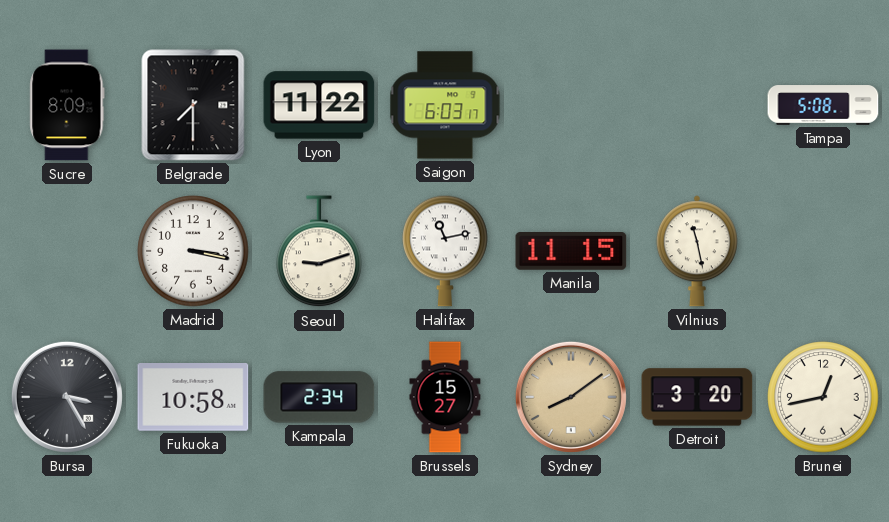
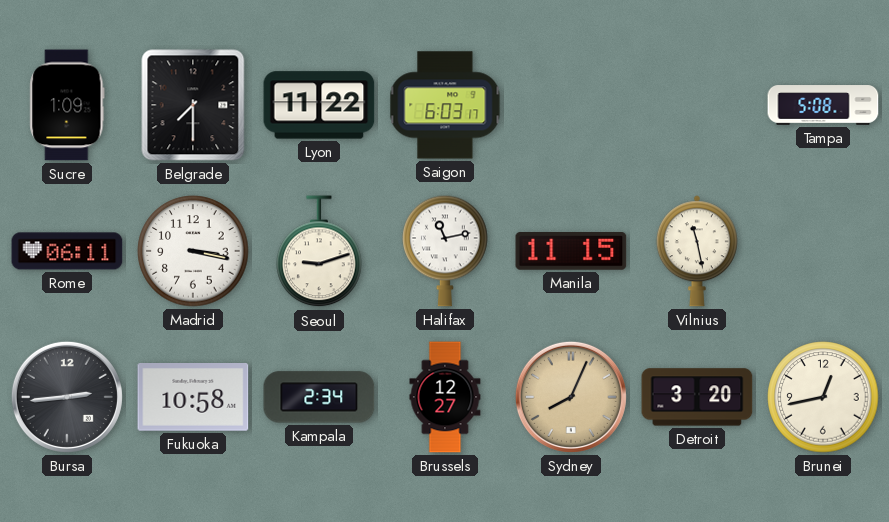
Sucre: 8:09 -> 1:09
Rome: none -> 06:11
Bursa: 3:25 -> 2:44
Brussels: 15:27 -> 12:27
Sydney: 8:09 -> 8:04
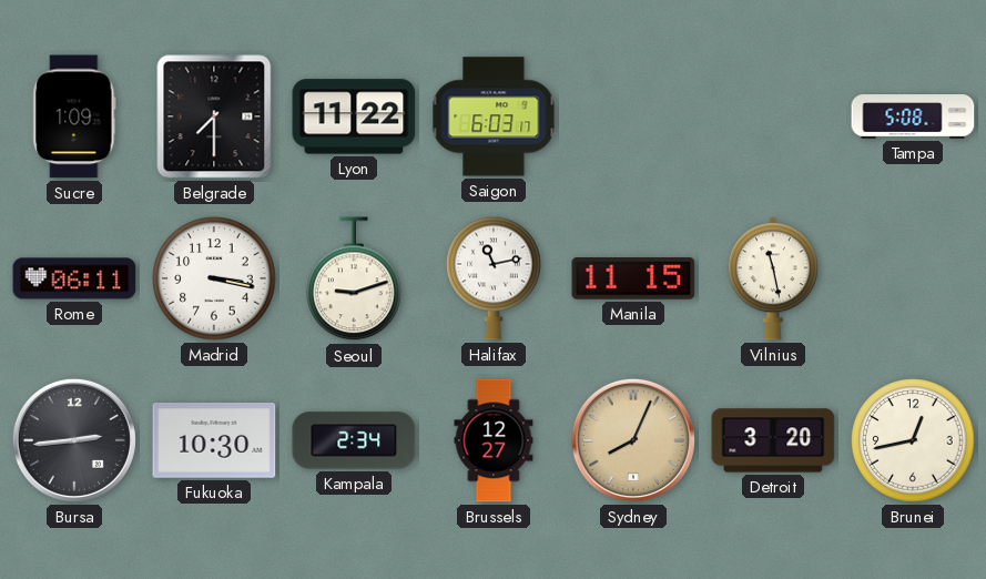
Fukuoka: 10:58 -> 10:30
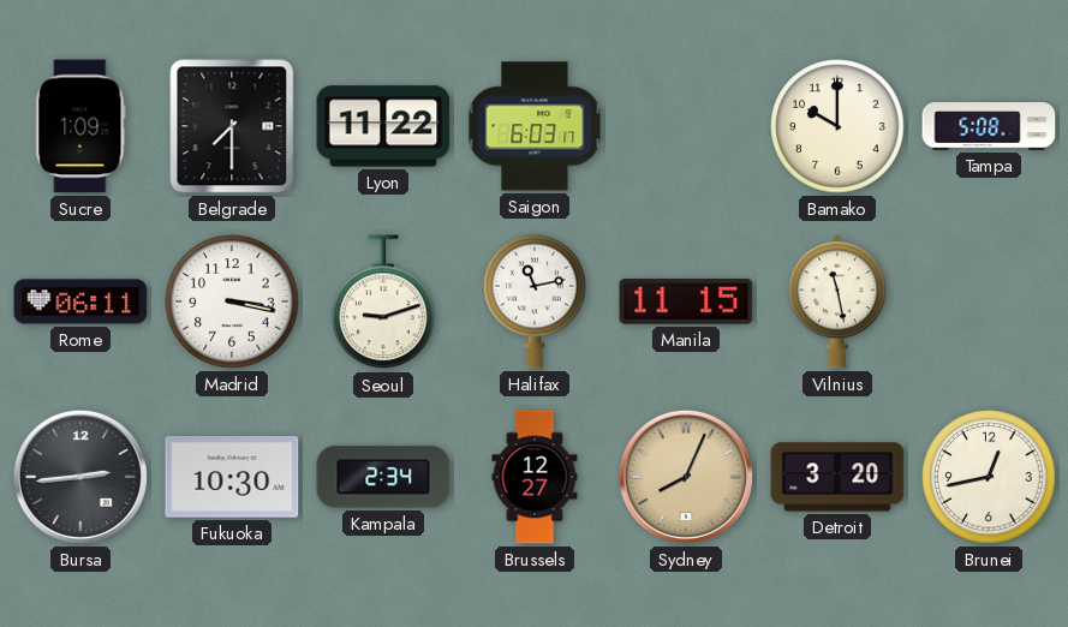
Bamako: none -> 10:00
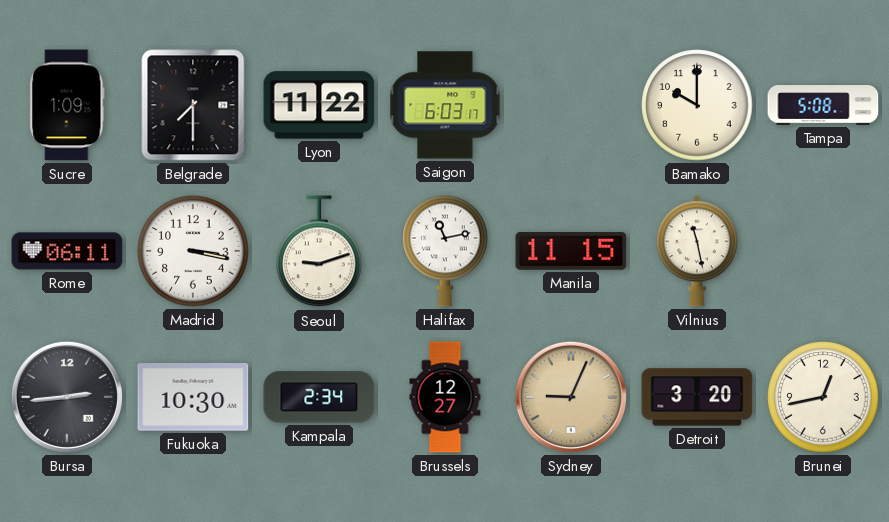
Sydney: 8:04 -> 9:04
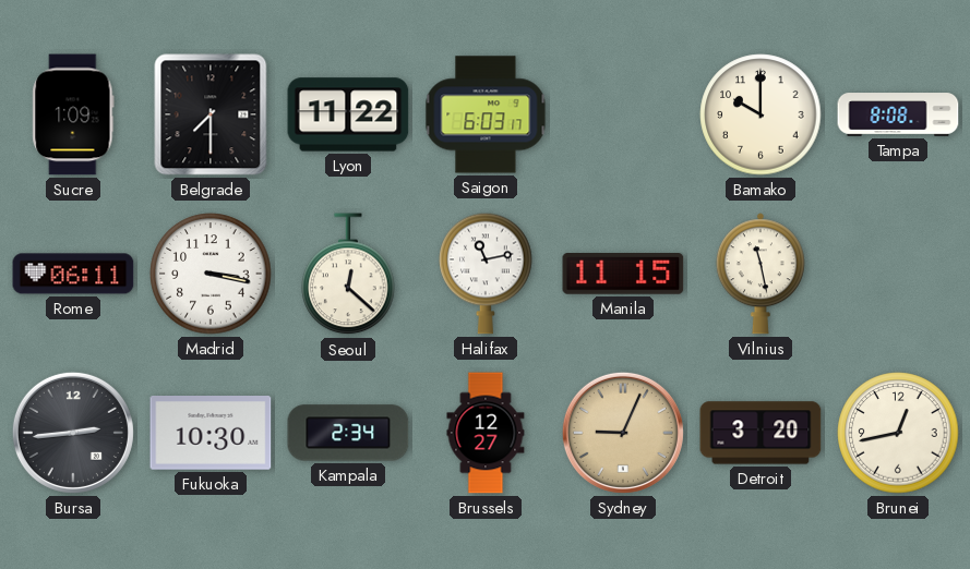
Tampa: 5:08 -> 8:08
Seoul: 9:12 -> 12:22
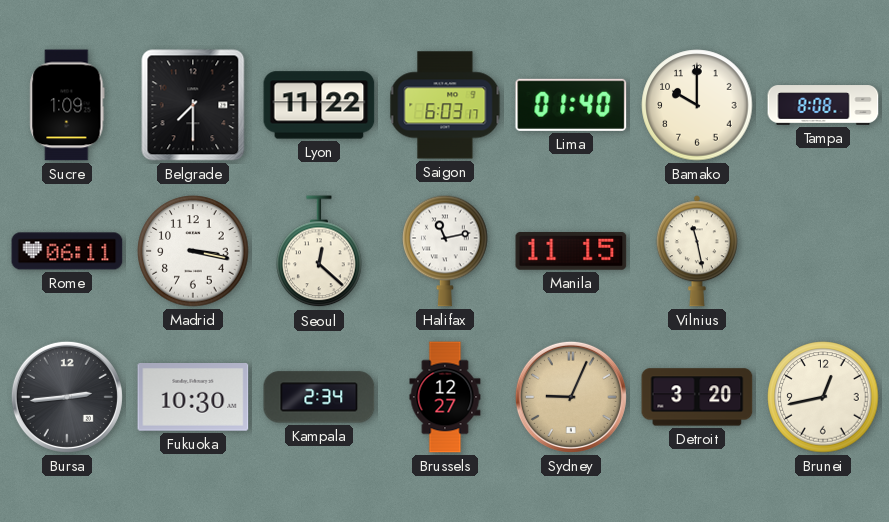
Lima: none -> 01:40
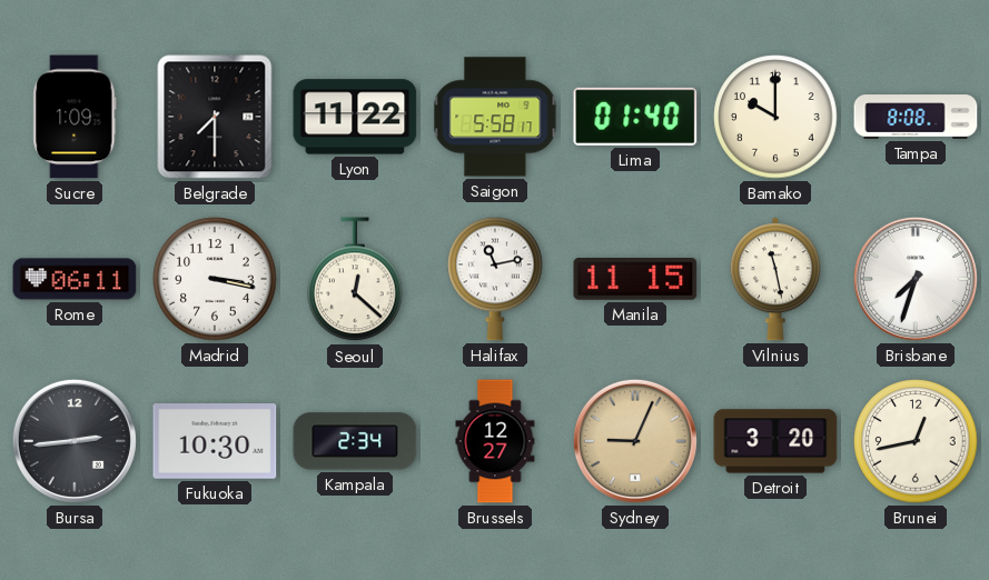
Saigon: 6:03 -> 5:58
Brisbane: none -> 7:33
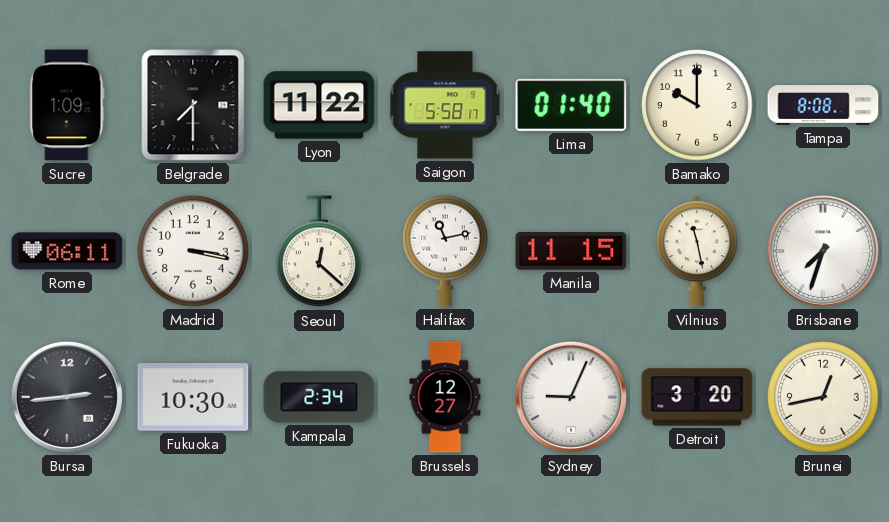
Sydney dial: champagne -> white
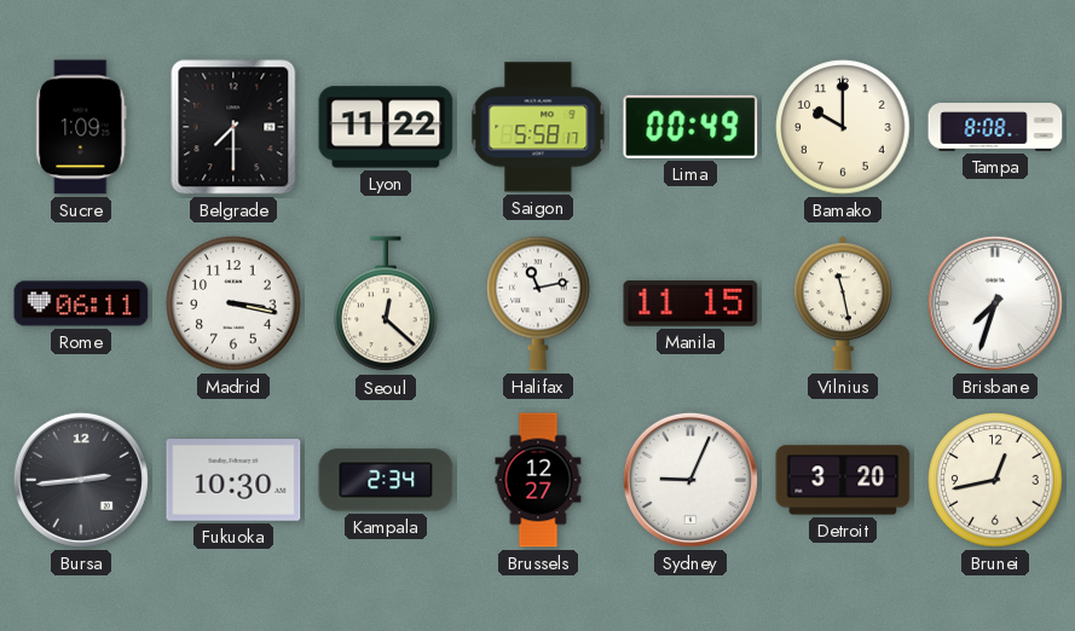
Lima: 01:40 -> 00:49
